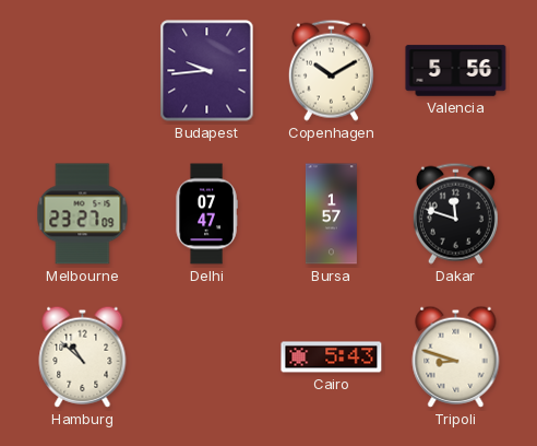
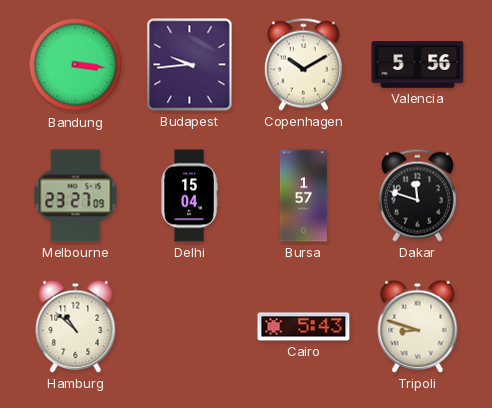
Bandung: none -> 3:16
Delhi: 07:47 -> 15:04
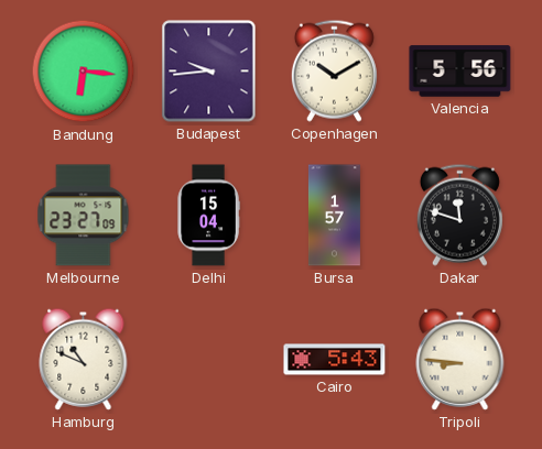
Bandung: 3:16 -> 6:16
Hamburg: 10:52 -> 10:49
Tripoli: 8:48 -> 8:46
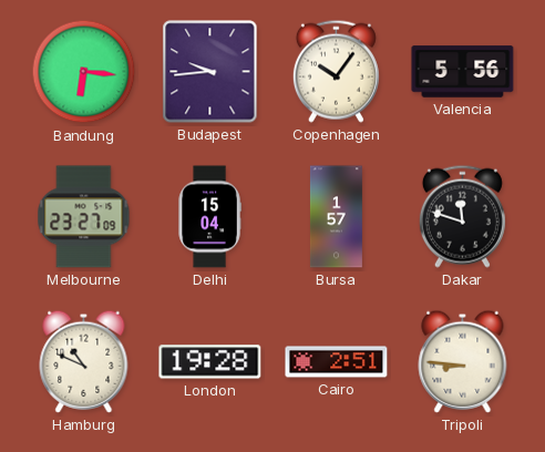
Copenhagen: 10:10 -> 10:06
London: none -> 19:28
Cairo: 5:43 -> 2:51
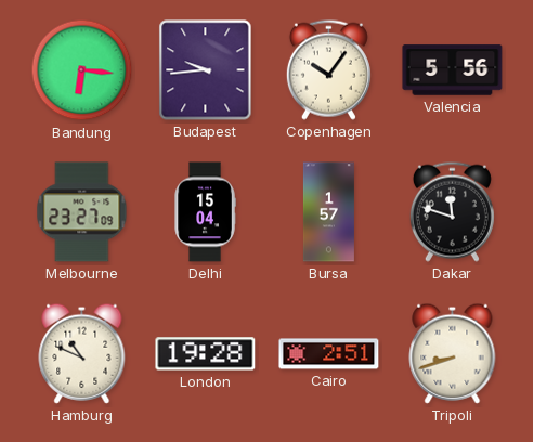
Tripoli: 8:46 -> 8:42
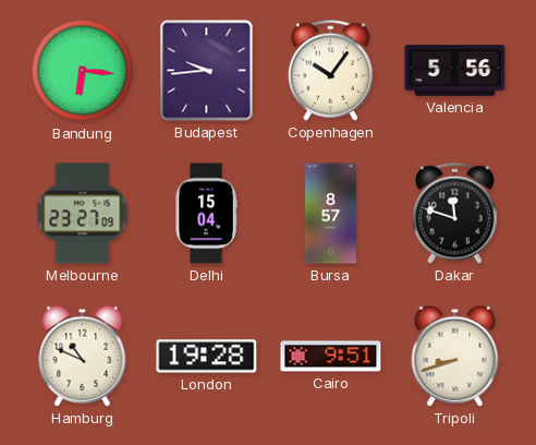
Bursa: 1:57 -> 8:57
Cairo: 2:51 -> 9:51
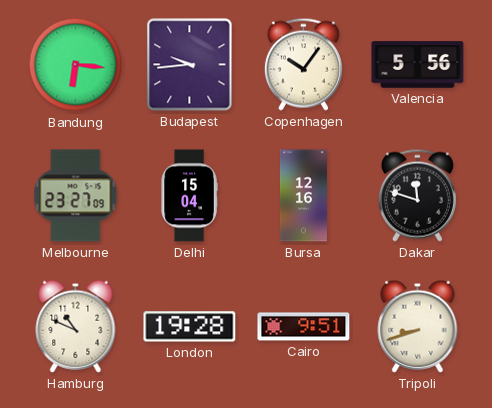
Bursa: 8:57 -> 12:16
